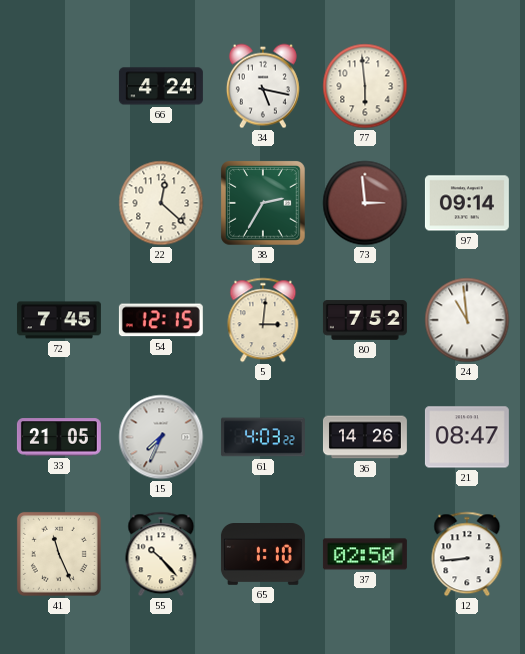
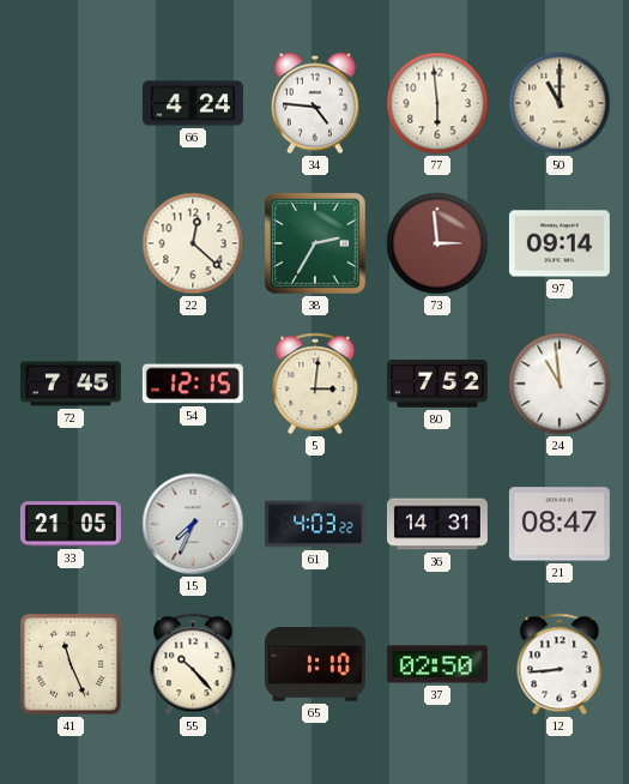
34: 5:17 -> 4:46
50: none -> 11:00
36: 14:26 -> 14:31
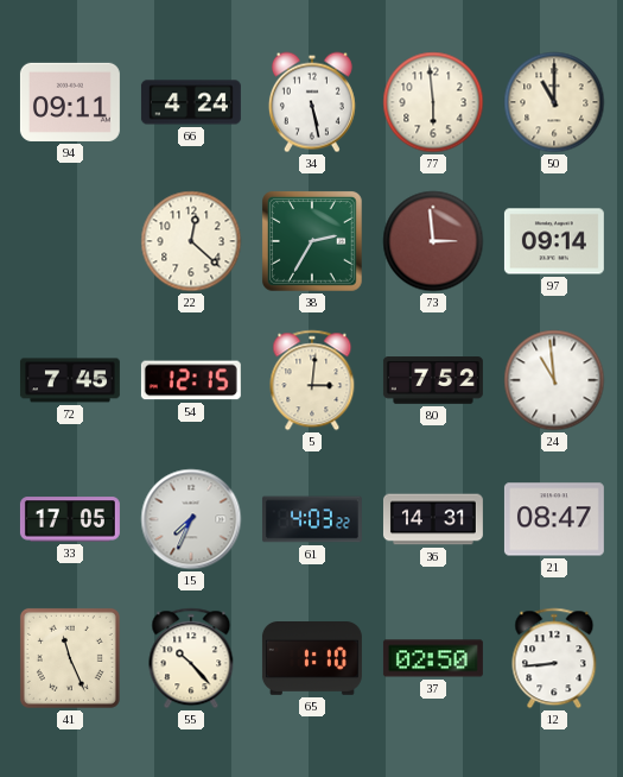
94: none -> 09:11
34: 4:46 -> 5:28
33: 21:05 -> 17:05
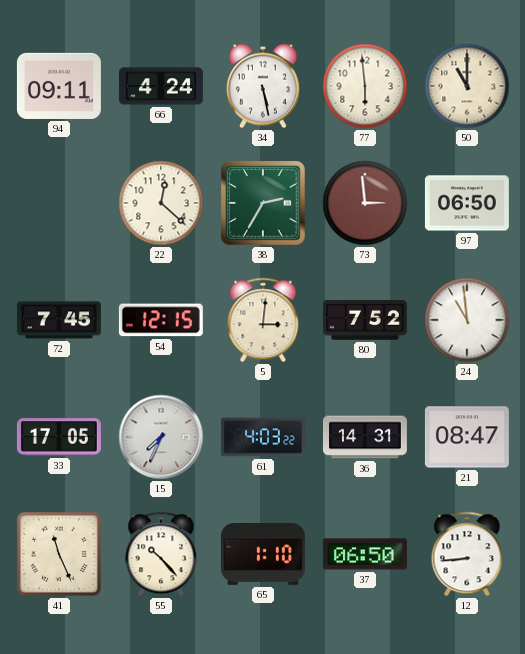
97: 09:14 -> 06:50
37: 02:50 -> 06:50
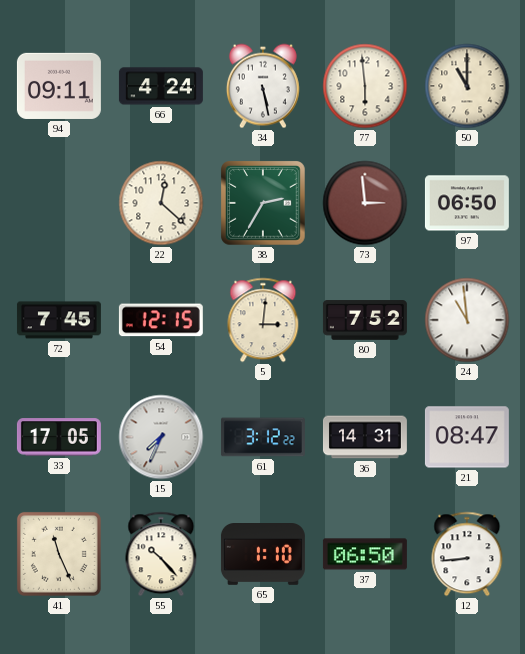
61: 4:03 -> 3:12
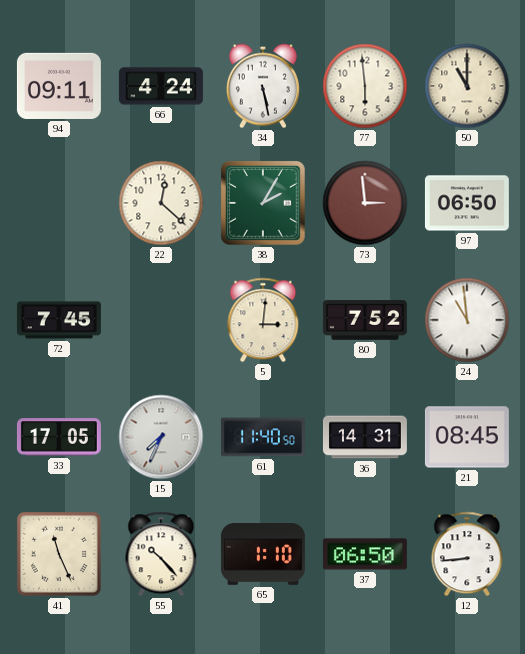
38: 2:35 -> 2:05
54: 12:15 -> none
61: 3:12 -> 11:40
21: 08:47 -> 08:45
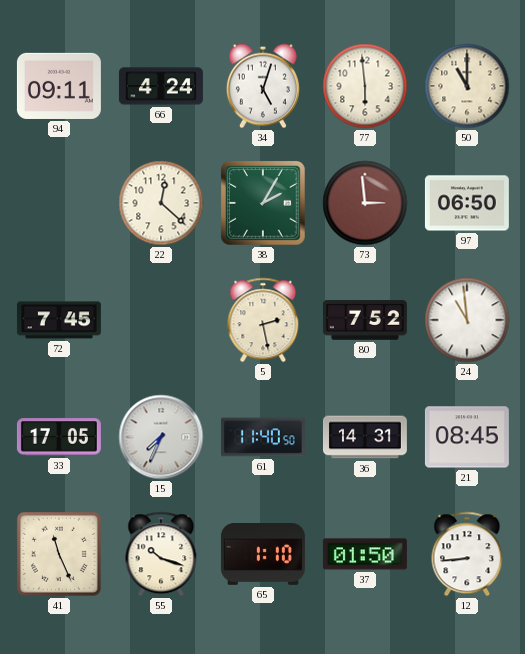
34: 5:28 -> 5:03
5: 3:01 -> 2:28
55: 10:23 -> 10:18
37: 06:50 -> 01:50
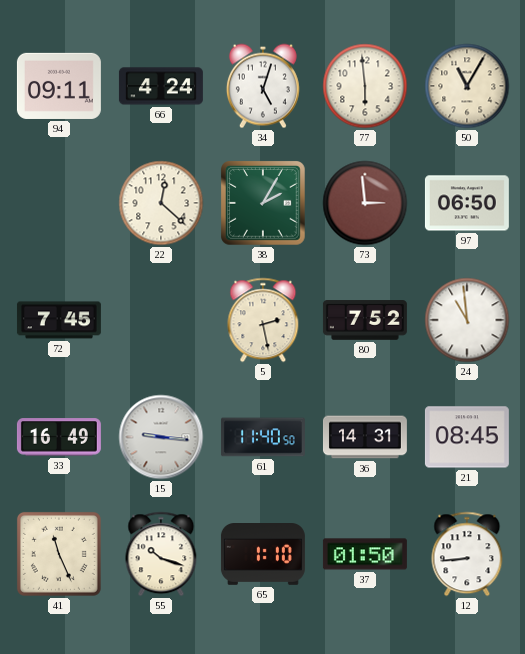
50: 11:00 -> 11:05
33: 17:05 -> 16:49
15: 7:34 -> 9:16
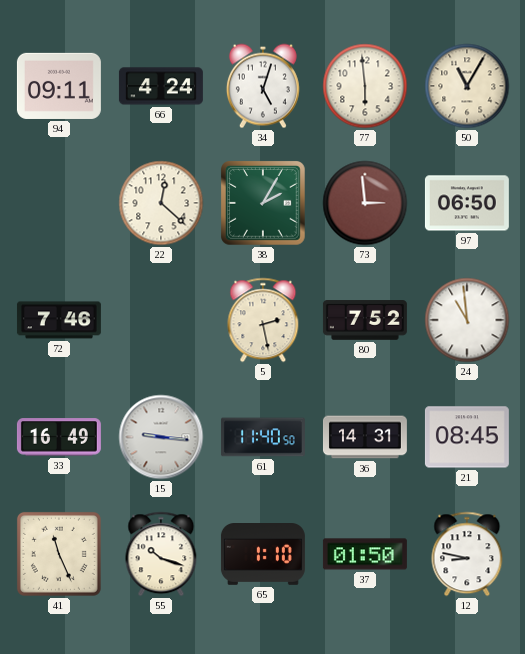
72: 7:45 -> 7:46
12: 8:44 -> 8:47
